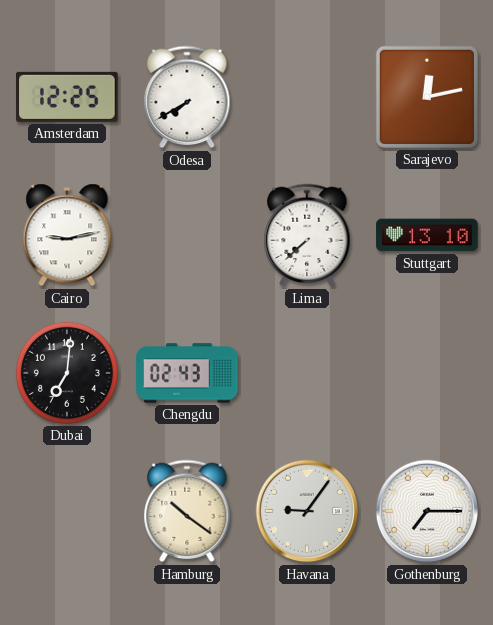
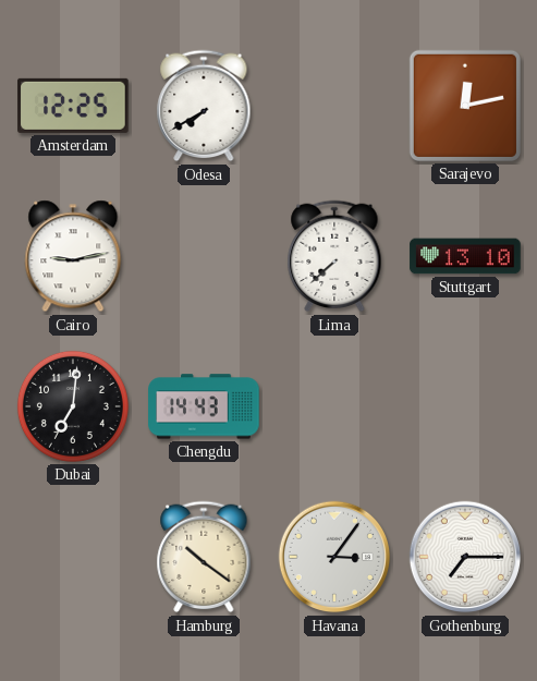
Chengdu: 02:43 -> 14:43
Havana: 9:06 -> 3:06
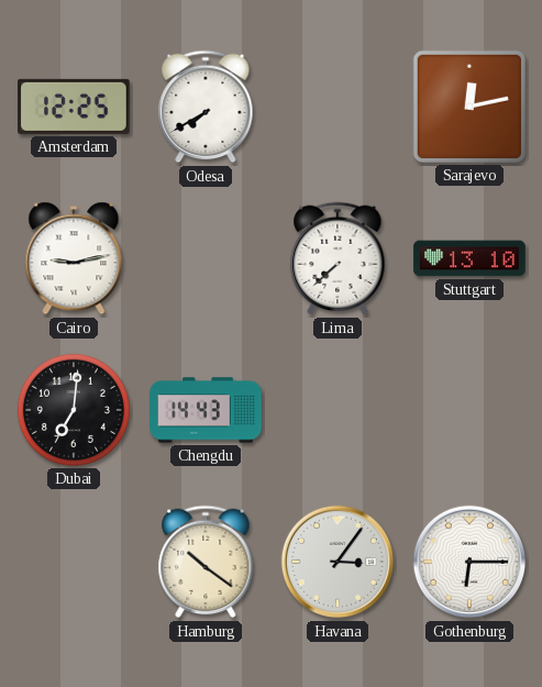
Gothenburg: 7:15 -> 6:15
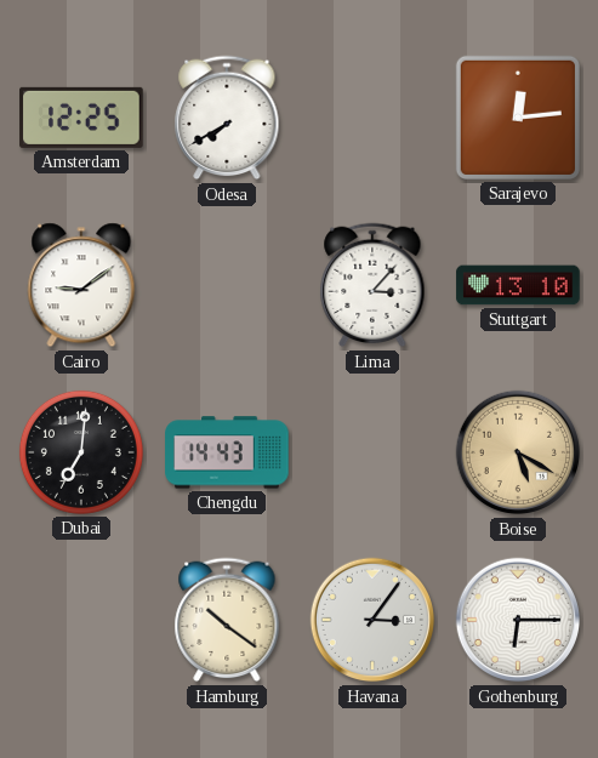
Sarajevo: 12:13 -> 12:14
Cairo: 9:13 -> 9:09
Lima: 7:38 -> 3:07
Boise: none -> 5:20
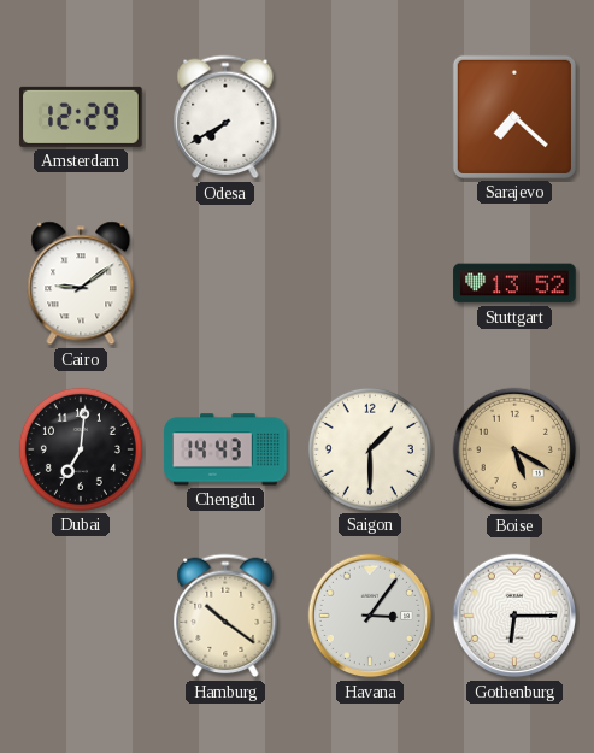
Amsterdam: 12:25 -> 12:29
Sarajevo: 12:14 -> 7:22
Lima: 3:07 -> none
Stuttgart: 13:10 -> 13:52
Saigon: none -> 1:30
